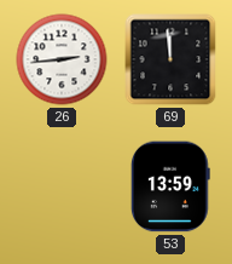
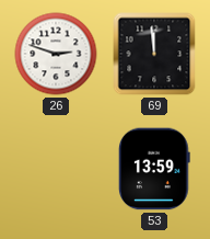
26: 2:44 -> 2:48
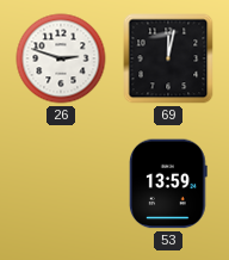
69: 11:59 -> 12:02
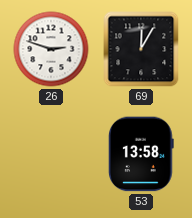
69: 12:02 -> 12:05
53: 13:59 -> 13:58
